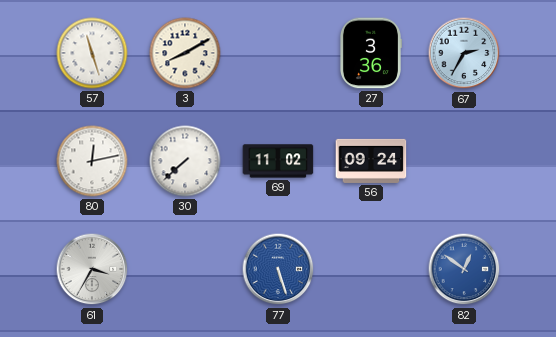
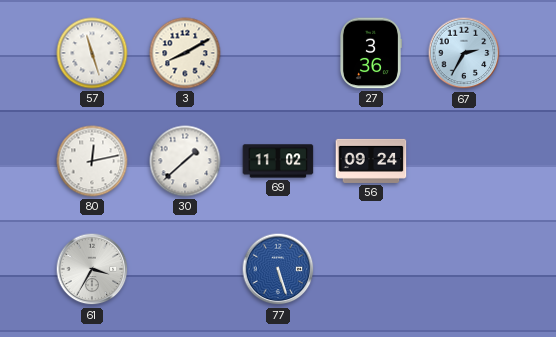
30: 7:38 -> 1:38
82: 12:51 -> none
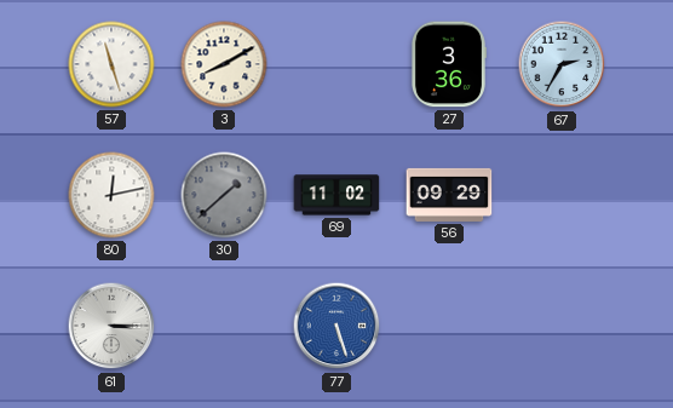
30 dial: white -> grey
56: 09:24 -> 09:29
61: 3:35 -> 3:15
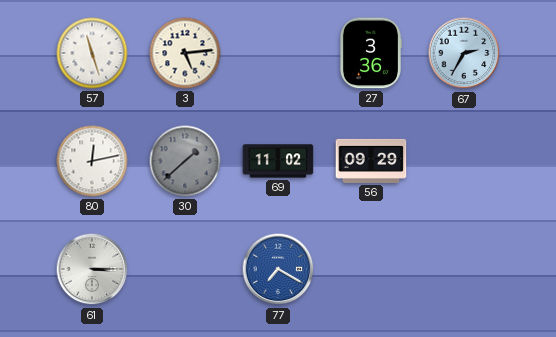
3: 8:10 -> 5:14
77: 5:27 -> 7:20
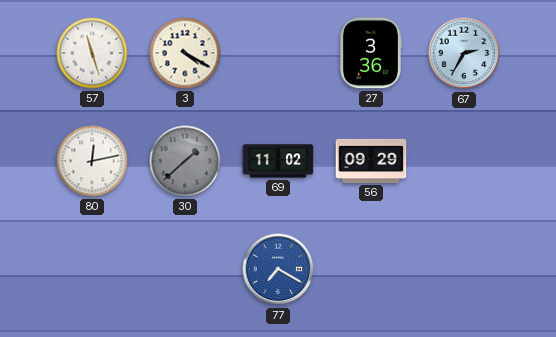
3: 5:14 -> 4:20
61: 3:15 -> none
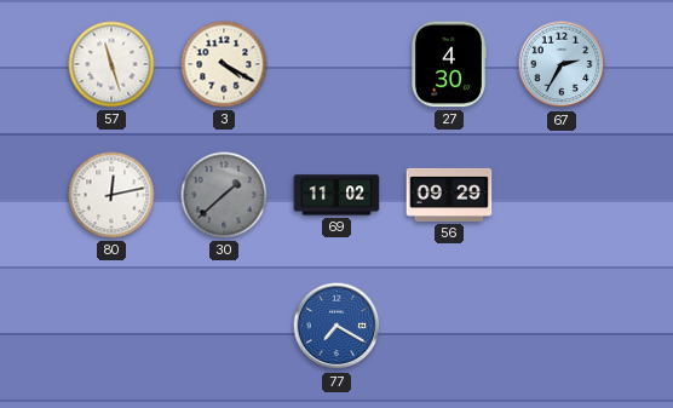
27: 3:36 -> 4:30
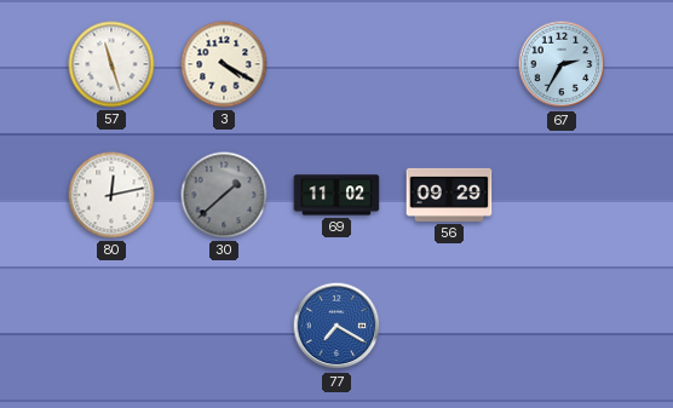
27: 4:30 -> none
